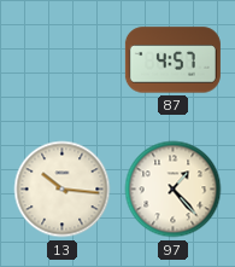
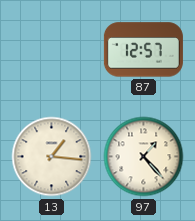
87: 4:57 -> 12:57
13: 10:16 -> 1:16
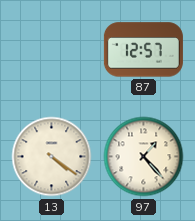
13: 1:16 -> 4:21
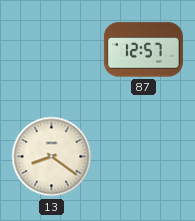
13: 4:21 -> 8:21
97: 1:23 -> none
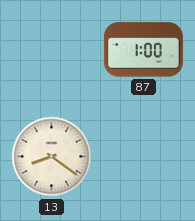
87: 12:57 -> 1:00
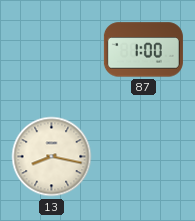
13: 8:21 -> 8:17
